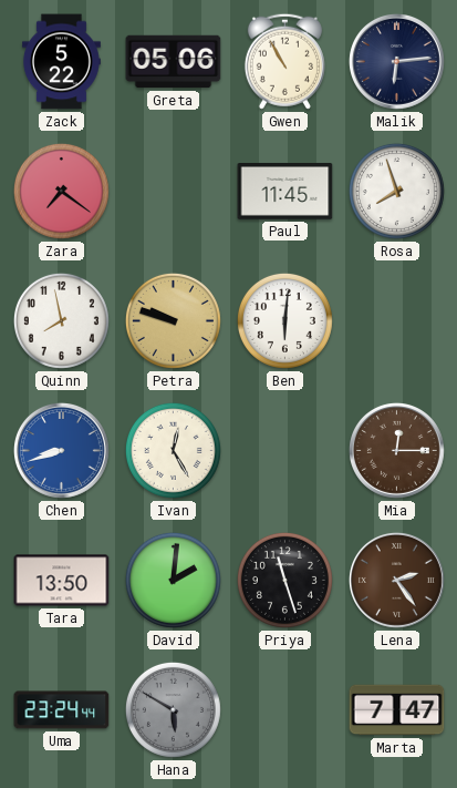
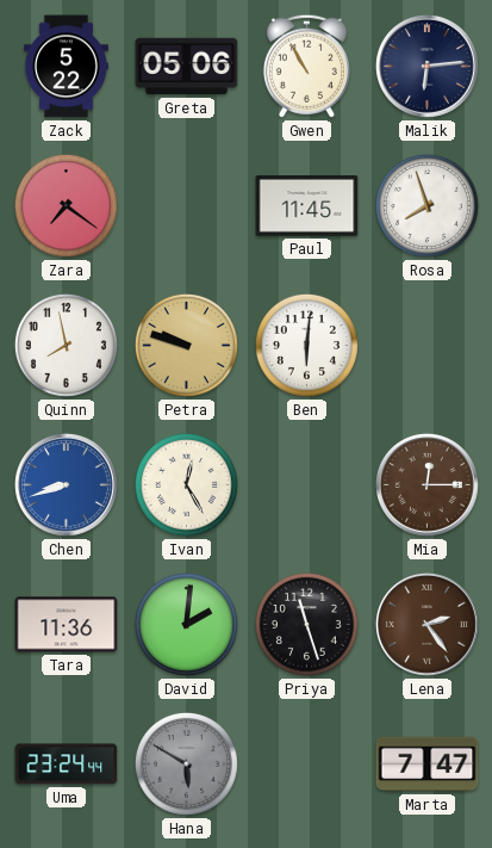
Tara: 13:50 -> 11:36
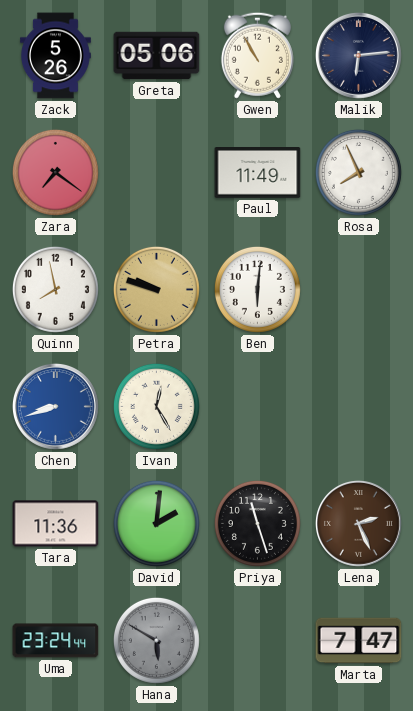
Zack: 5:22 -> 5:26
Paul: 11:45 -> 11:49
Rosa: 7:57 -> 7:56
Mia: 12:15 -> none
Lena: 2:24 -> 2:26
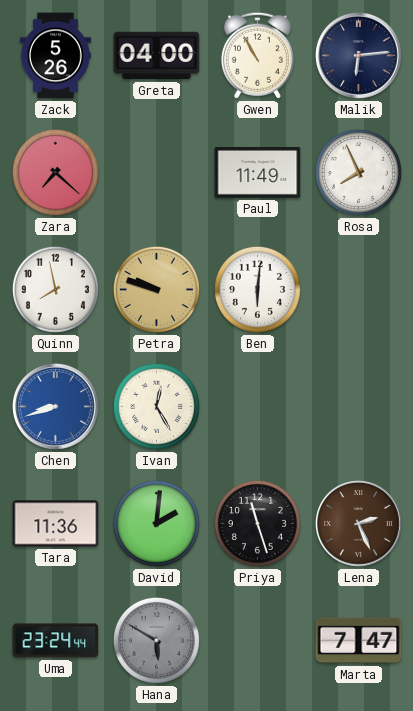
Greta: 05:06 -> 04:00
Zara: 7:21 -> 7:22
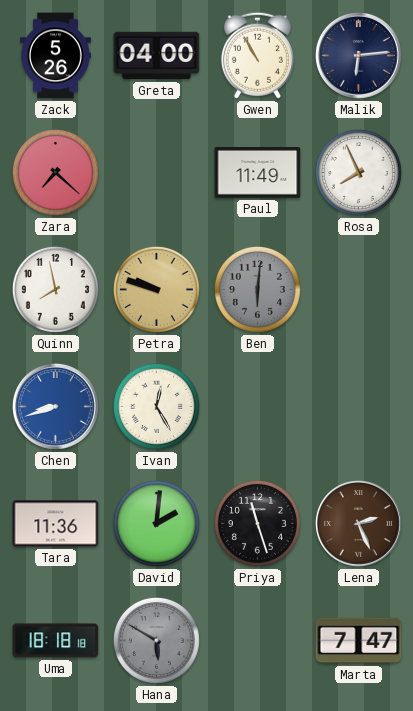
Ben dial: white -> grey
Uma: 23:24 -> 18:18
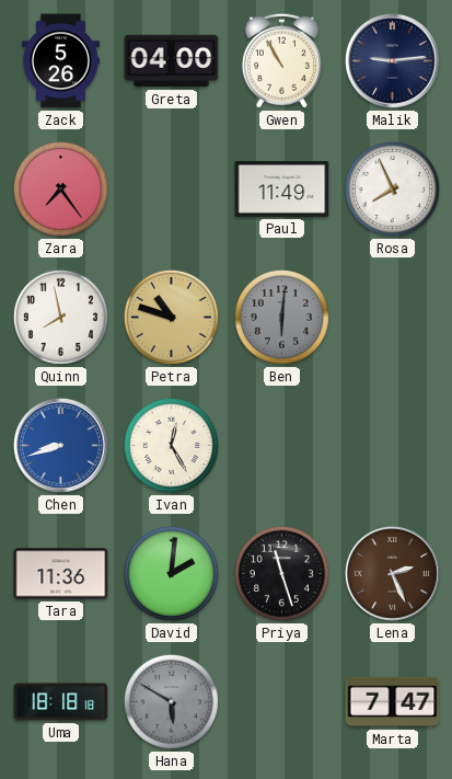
Malik: 6:14 -> 9:14
Zara: 7:22 -> 7:24
Petra: 9:48 -> 10:48
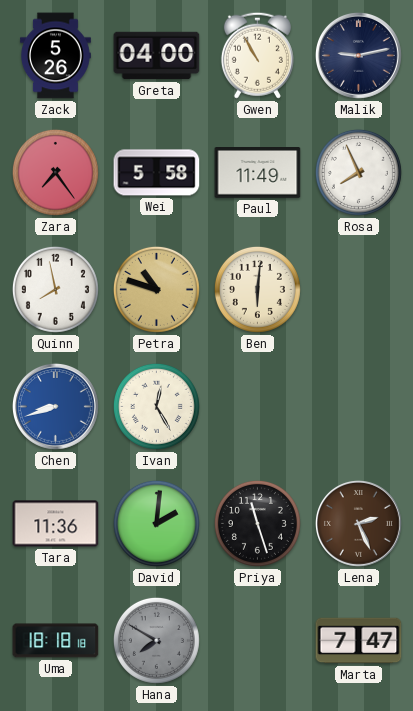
Malik: 9:14 -> 9:13
Wei: none -> 5:58
Ben dial: grey -> cream
Hana: 5:50 -> 7:50
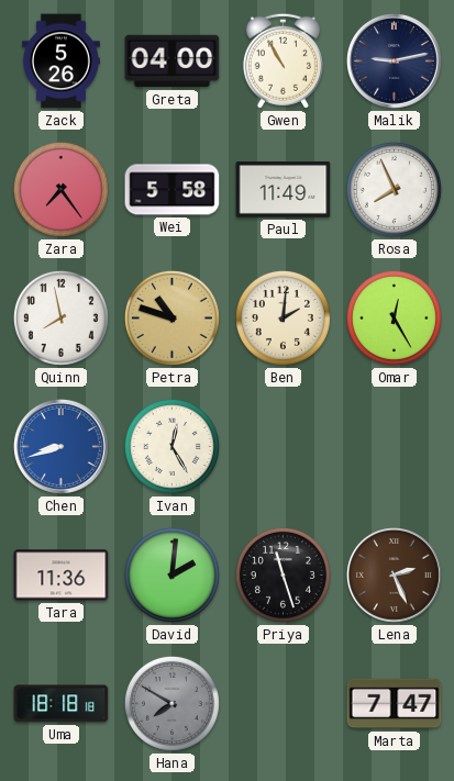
Ben: 6:01 -> 2:01
Omar: none -> 12:25
